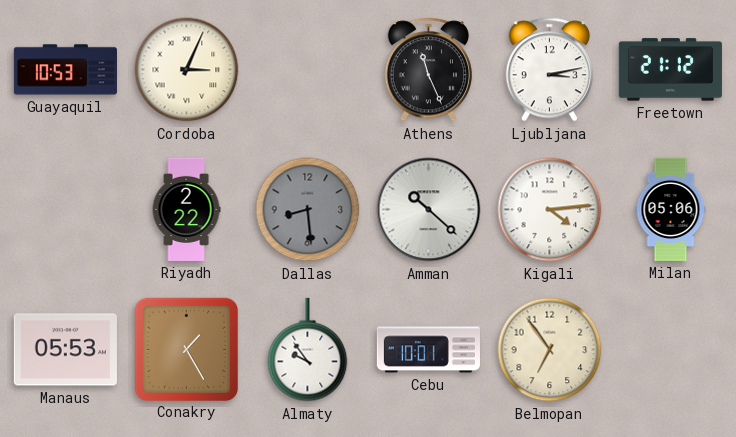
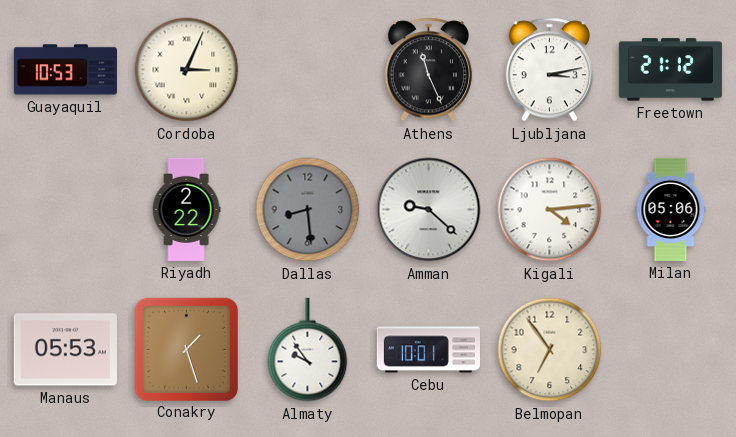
Amman: 10:22 -> 9:22
Conakry: 1:25 -> 1:27
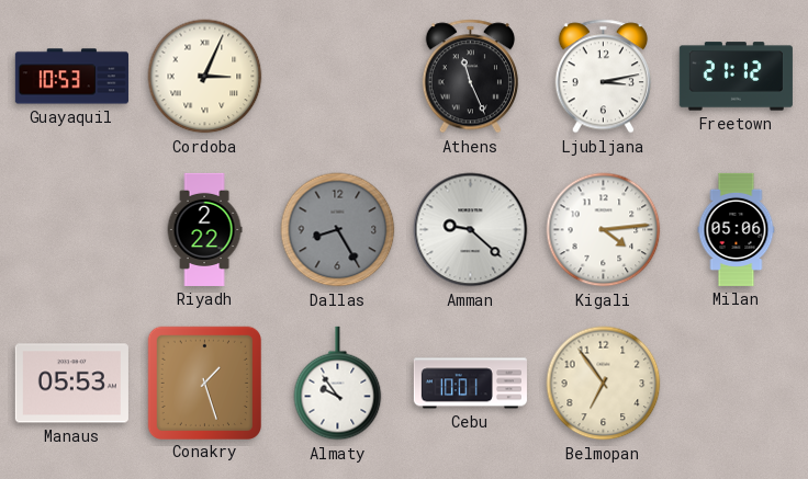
Dallas: 8:29 -> 8:25
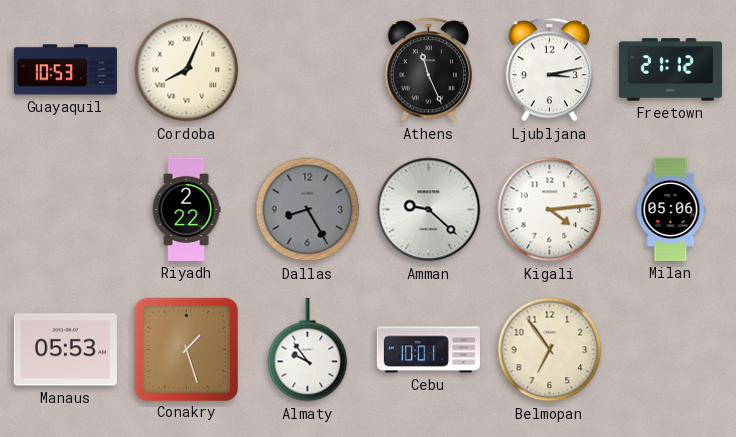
Cordoba: 3:04 -> 8:04
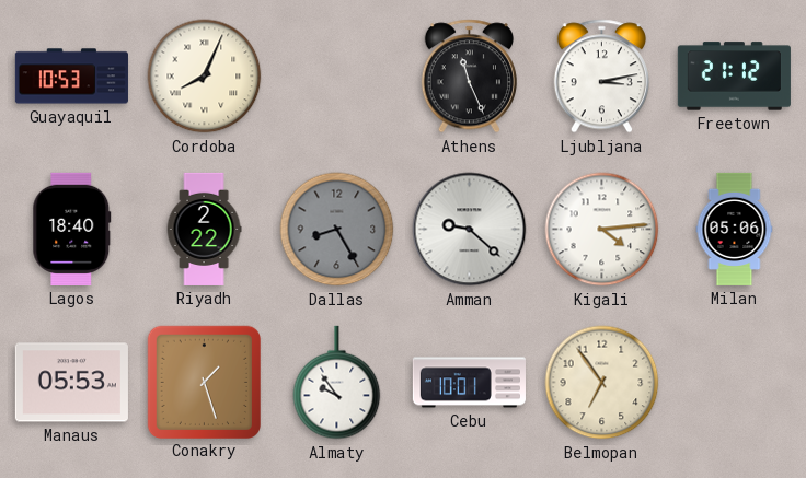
Lagos: none -> 18:40
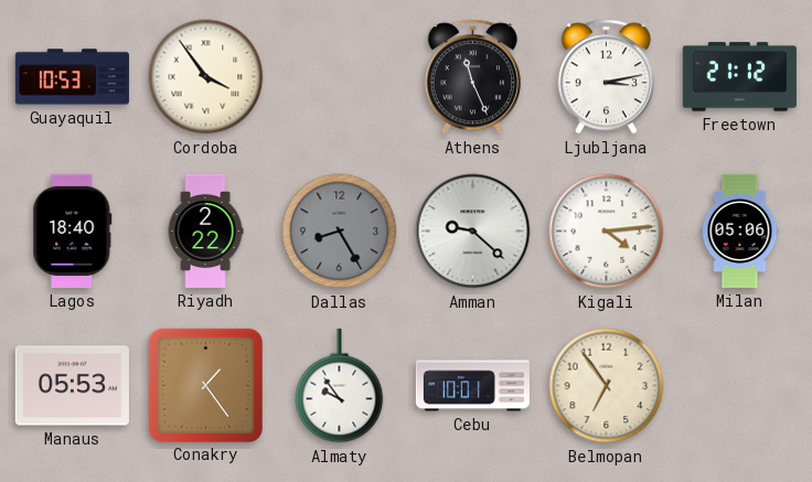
Cordoba: 8:04 -> 3:54
Conakry: 1:27 -> 1:24
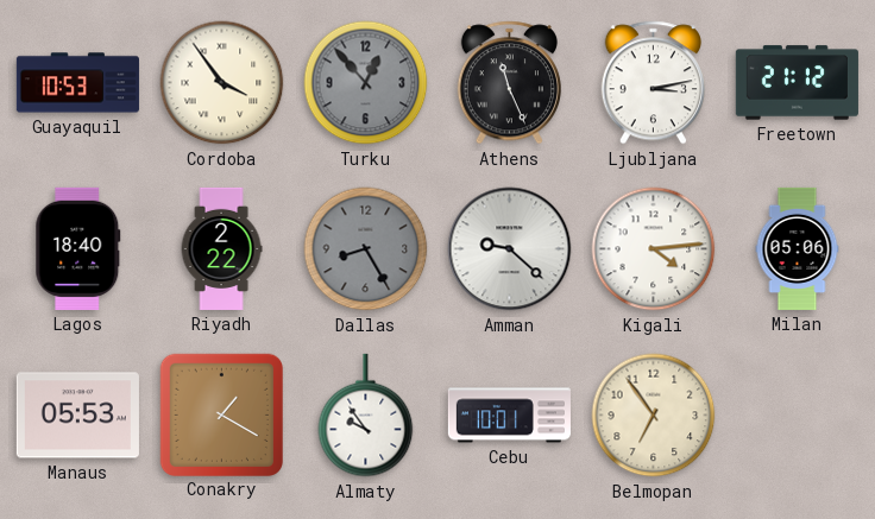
Turku: none -> 12:53
Conakry: 1:24 -> 1:20
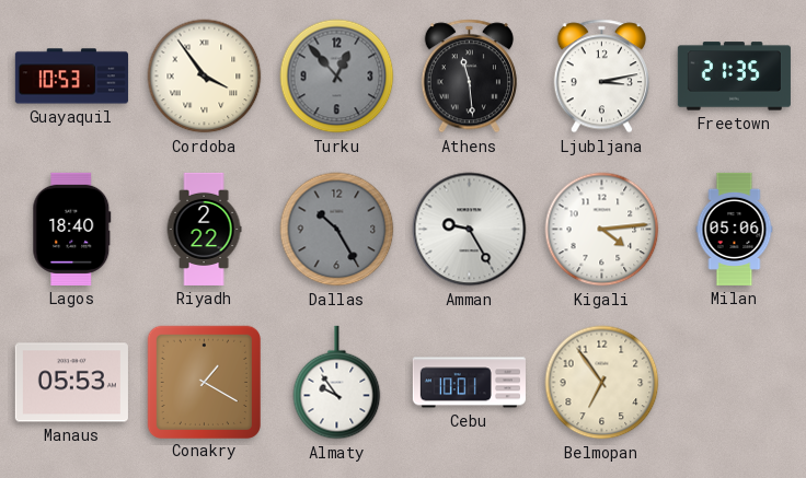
Athens: 11:26 -> 11:29
Freetown: 21:12 -> 21:35
Dallas: 8:25 -> 10:25
Amman: 9:22 -> 9:25
